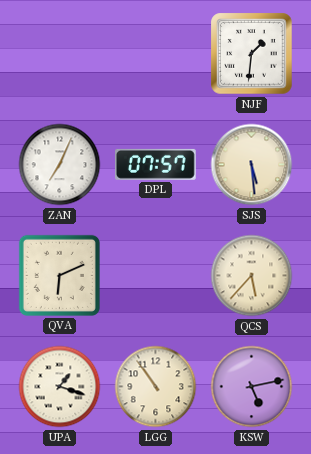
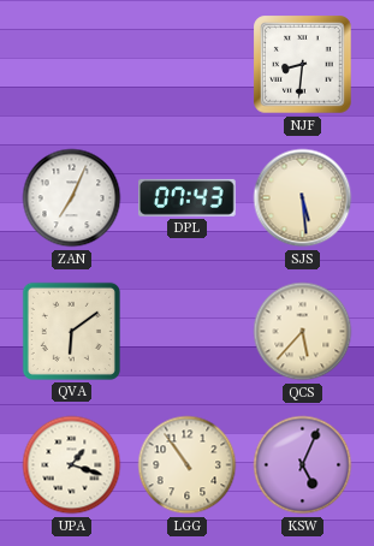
NJF: 1:31 -> 8:31
DPL: 07:57 -> 07:43
QVA: 6:11 -> 6:09
KSW: 5:13 -> 5:04
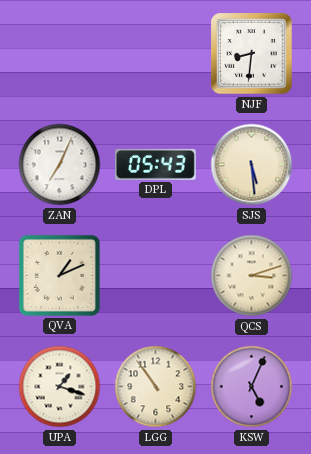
DPL: 07:43 -> 05:43
QVA: 6:09 -> 1:11
QCS: 5:37 -> 3:12
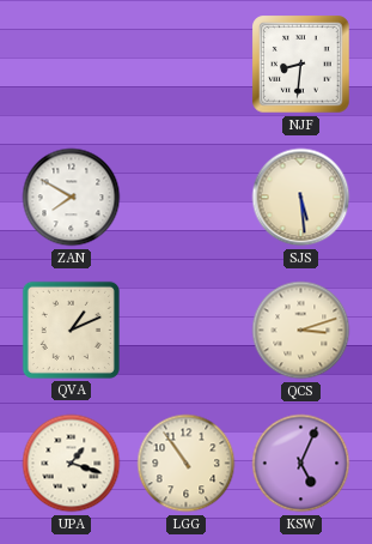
ZAN: 7:04 -> 7:50
DPL: 05:43 -> none
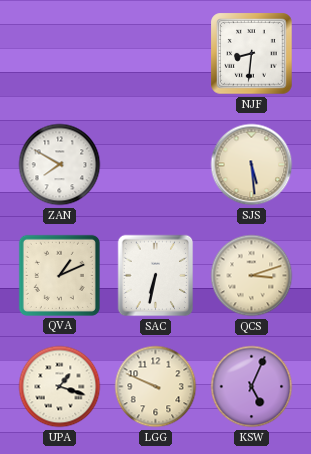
SAC: none -> 6:32
LGG: 10:54 -> 9:49
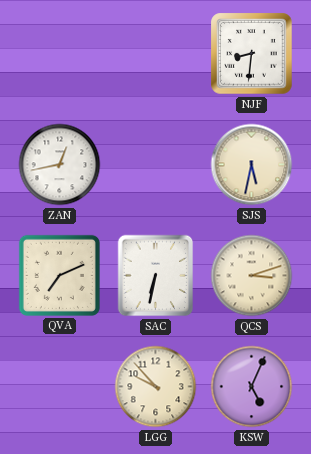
ZAN: 7:50 -> 12:43
SJS: 5:29 -> 5:32
QVA: 1:11 -> 7:11
UPA: 1:18 -> none
LGG: 9:49 -> 9:53
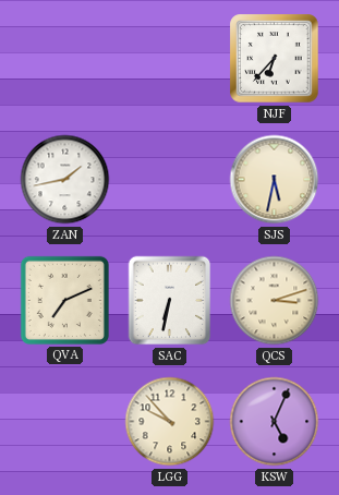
NJF: 8:31 -> 6:37
ZAN: 12:43 -> 1:43
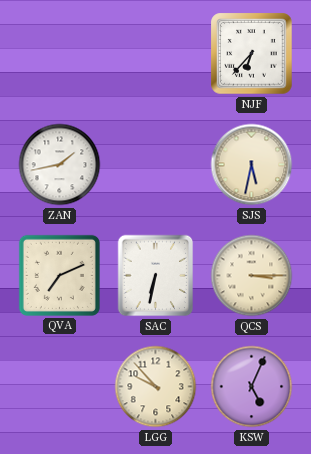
QCS: 3:12 -> 3:15
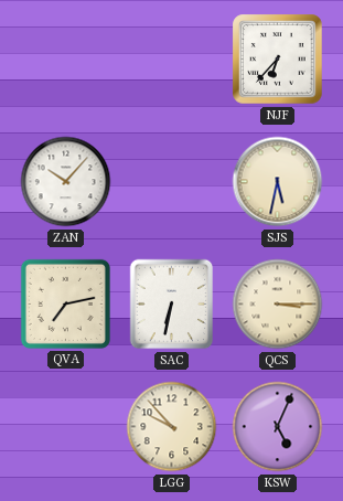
ZAN: 1:43 -> 10:07
QVA: 7:11 -> 7:13
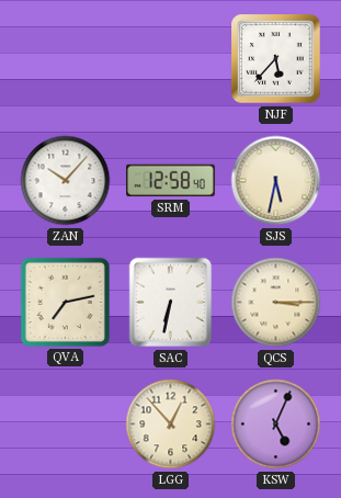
NJF: 6:37 -> 5:37
SRM: none -> 12:58
LGG: 9:53 -> 12:53
